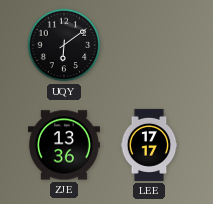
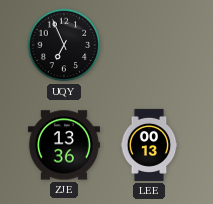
UQY: 6:09 -> 6:56
LEE: 17:17 -> 00:13
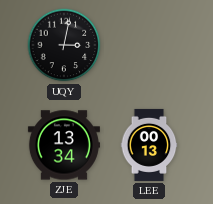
UQY: 6:56 -> 3:02
ZJE: 13:36 -> 13:34
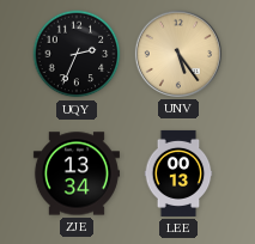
UQY: 3:02 -> 2:34
UNV: none -> 5:24
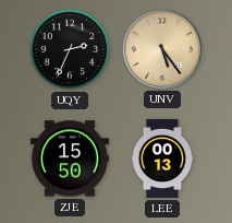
ZJE: 13:34 -> 15:50
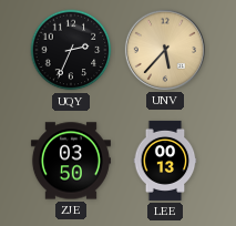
UNV: 5:24 -> 5:37
ZJE: 15:50 -> 03:50
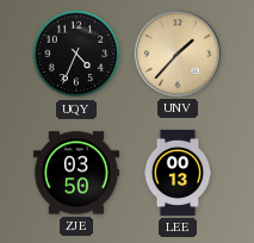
UQY: 2:34 -> 4:34
UNV: 5:37 -> 1:37
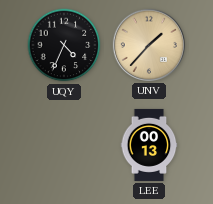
ZJE: 03:50 -> none
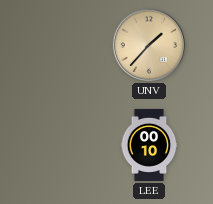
UQY: 4:34 -> none
LEE: 00:13 -> 00:10
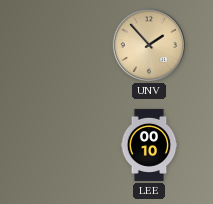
UNV: 1:37 -> 1:53
